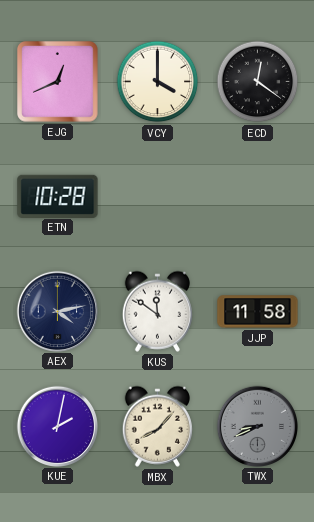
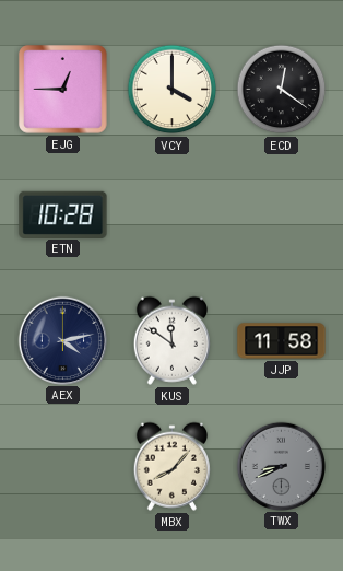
EJG: 12:41 -> 12:45
KUE: 2:02 -> none
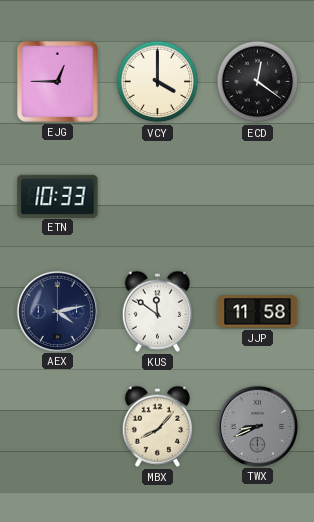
ETN: 10:28 -> 10:33
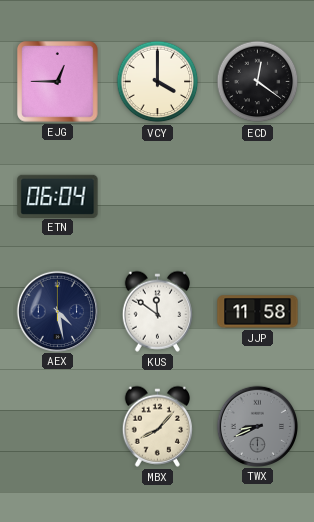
ETN: 10:33 -> 06:04
AEX: 4:13 -> 4:28
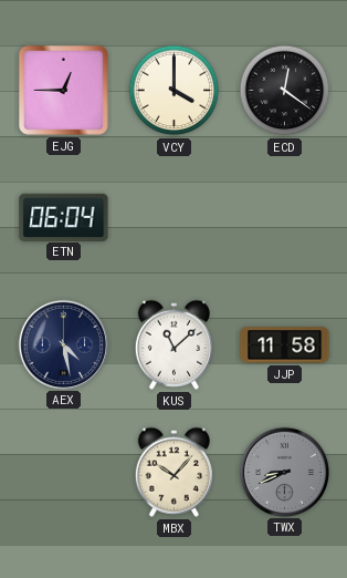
KUS: 11:51 -> 11:08
MBX: 8:07 -> 10:07
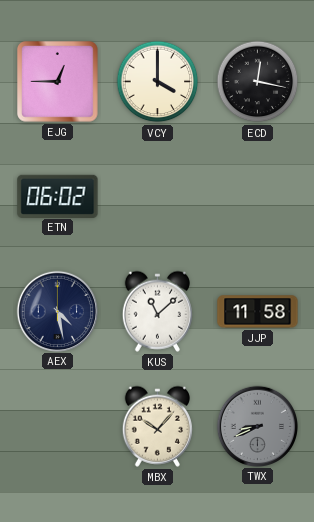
ECD: 12:21 -> 12:17
ETN: 06:04 -> 06:02
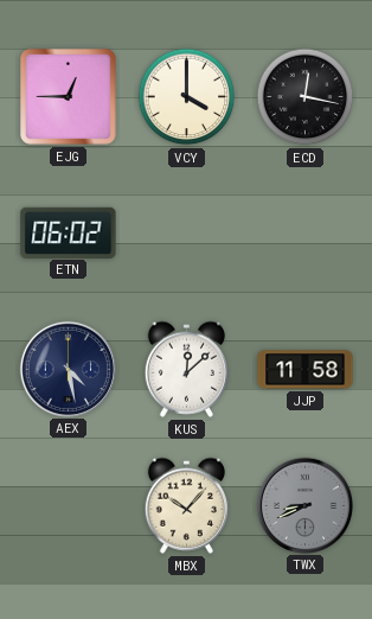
KUS: 11:08 -> 12:08
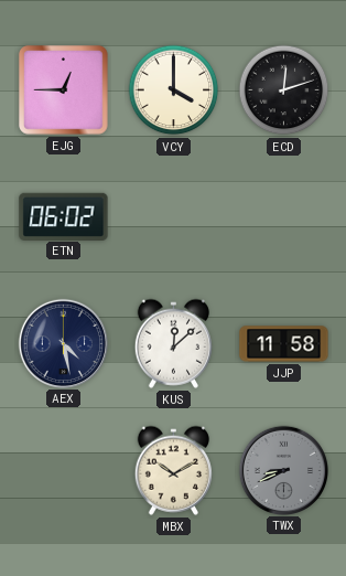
ECD: 12:17 -> 12:12
MBX: 10:07 -> 10:10
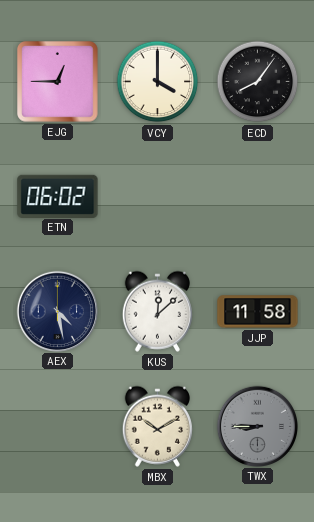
ECD: 12:12 -> 8:06
TWX: 8:41 -> 8:45
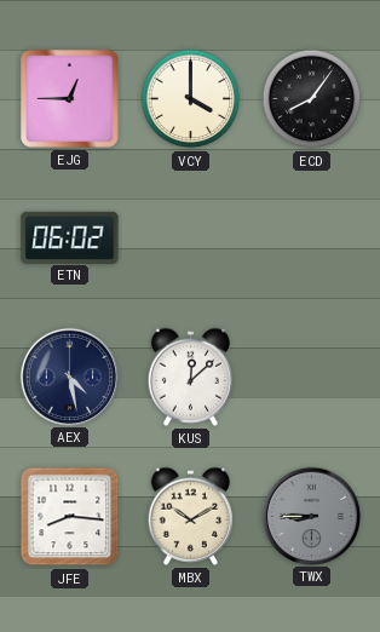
JJP: 11:58 -> none
JFE: none -> 8:16
